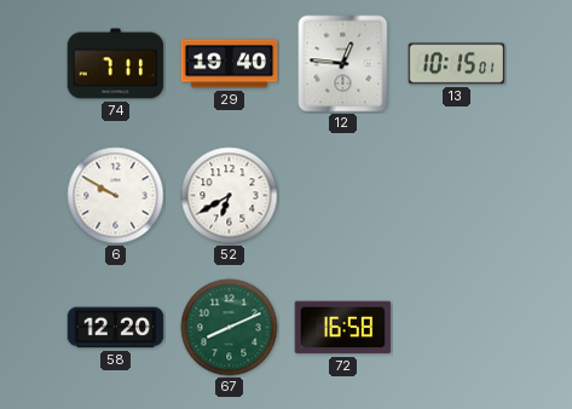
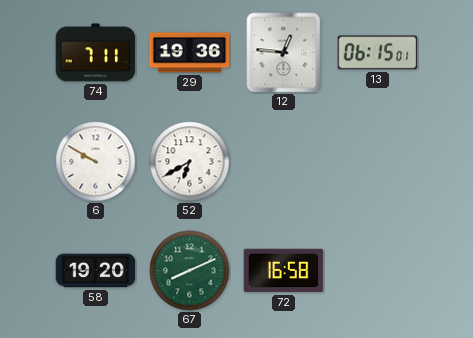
29: 19:40 -> 19:36
13: 10:15 -> 06:15
58: 12:20 -> 19:20
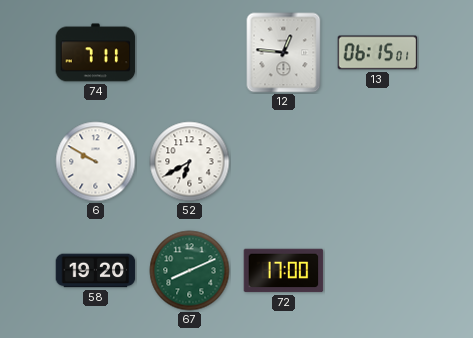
29: 19:36 -> none
72: 16:58 -> 17:00
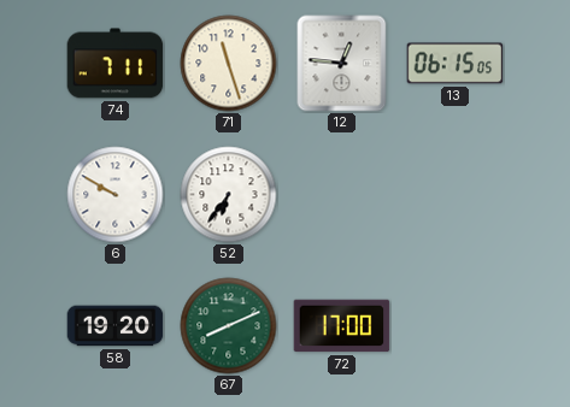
71: none -> 11:27
13: 06:15:01 -> 06:15:05
52: 6:40 -> 6:36
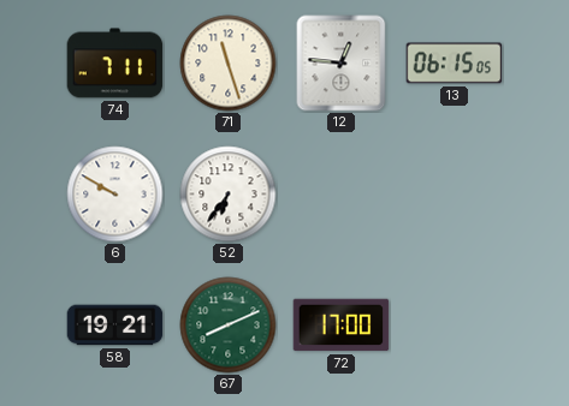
58: 19:20 -> 19:21
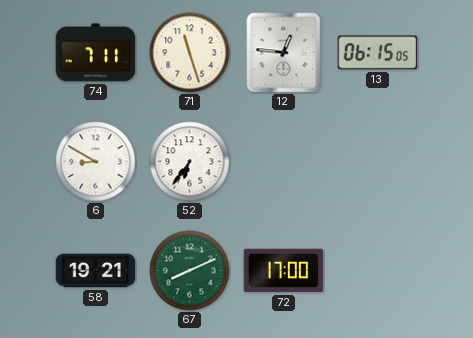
6: 9:50 -> 8:50
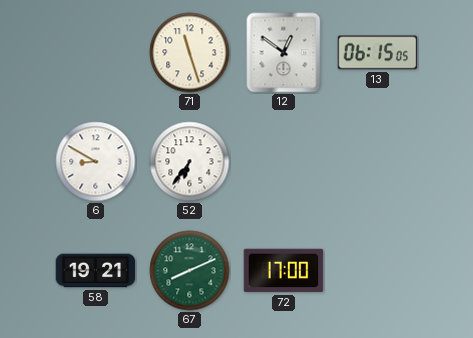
74: 7:11 -> none
12: 12:46 -> 12:51
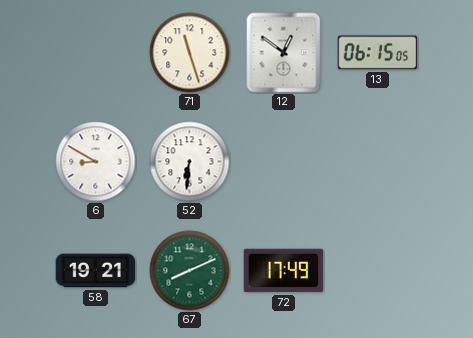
52: 6:36 -> 6:31
72: 17:00 -> 17:49
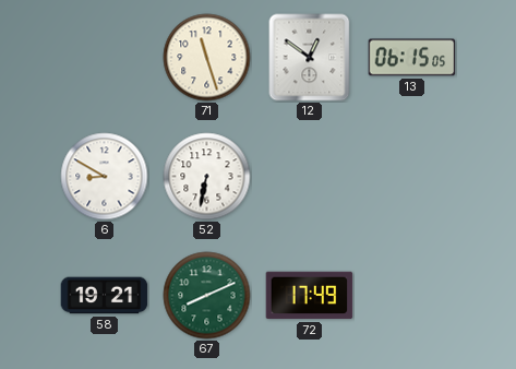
52: 6:31 -> 6:32
